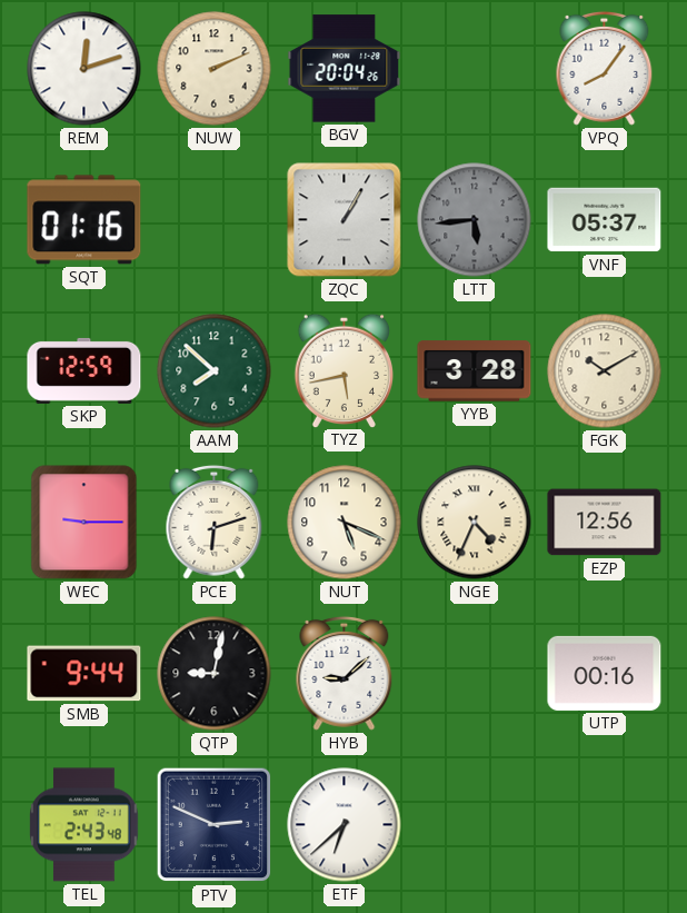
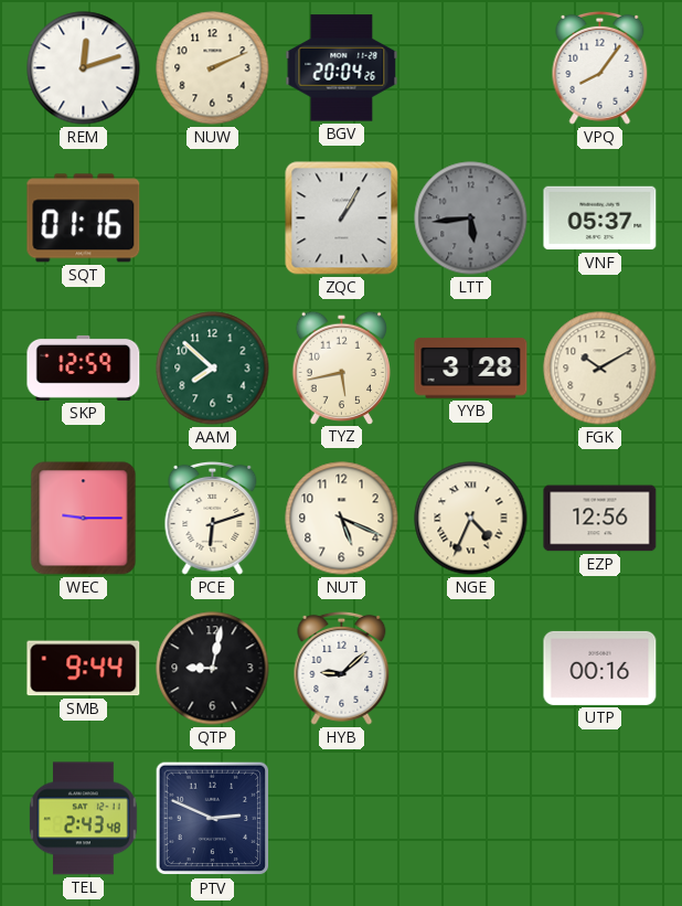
ETF: 6:38 -> none
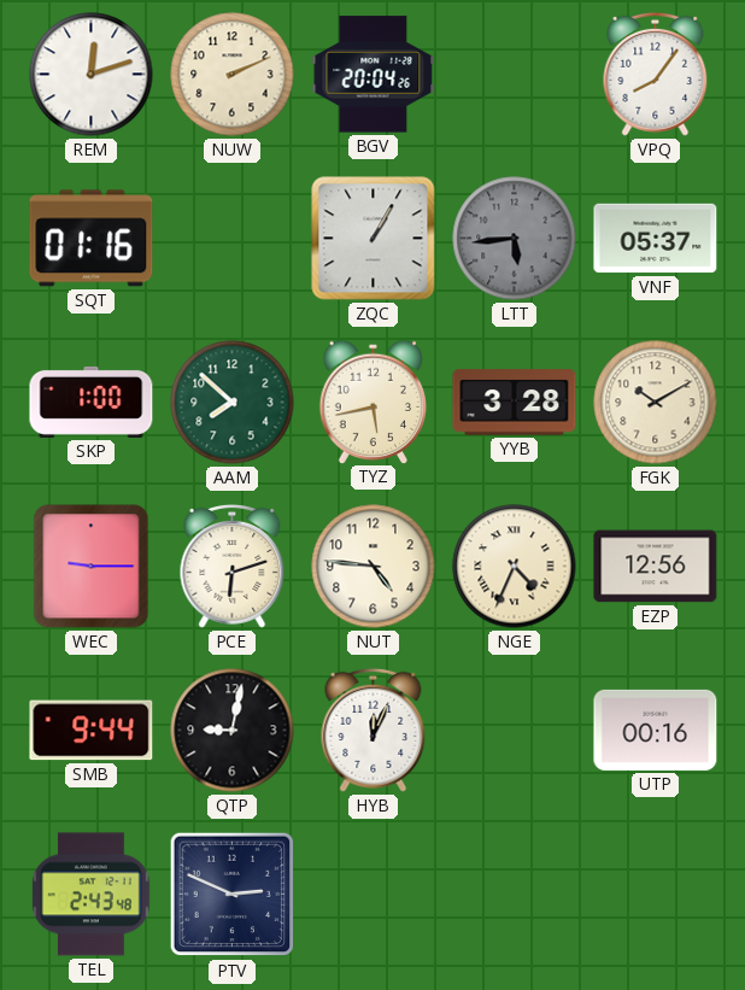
SKP: 12:59 -> 1:00
NUT: 5:19 -> 4:46
HYB: 9:08 -> 12:04
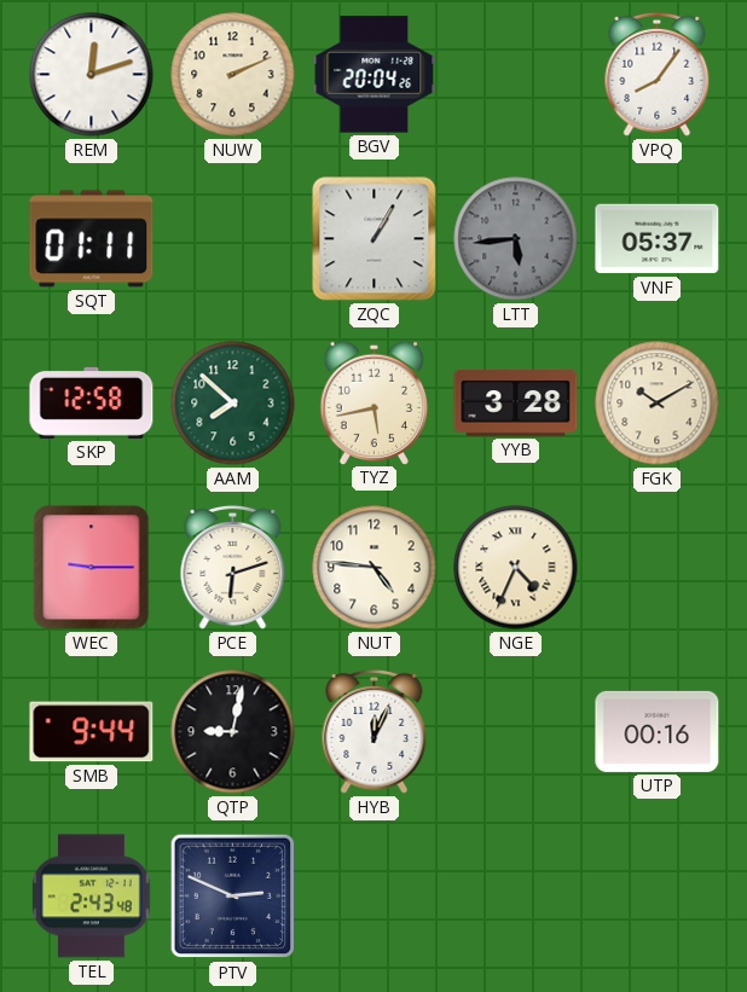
SQT: 01:16 -> 01:11
SKP: 1:00 -> 12:58
EZP: 12:56 -> none
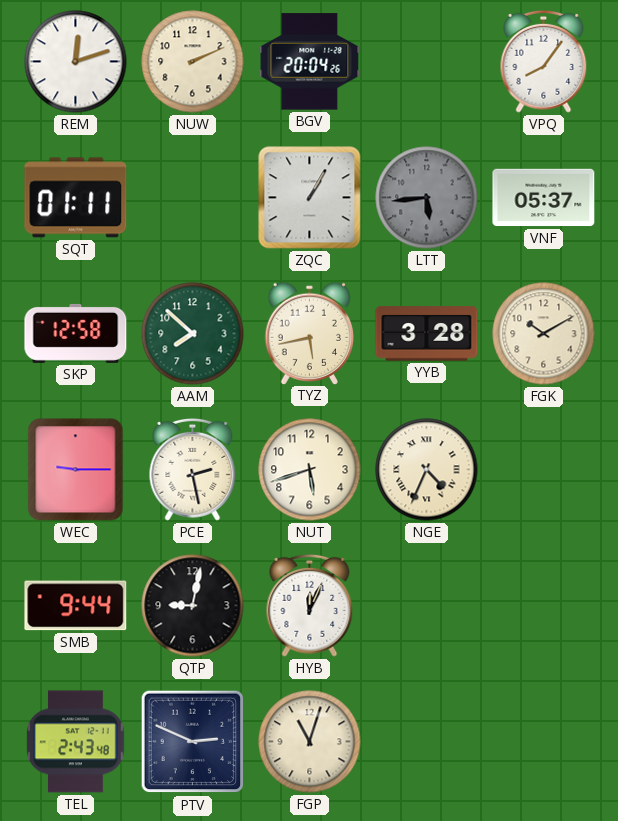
PCE: 6:12 -> 2:28
NUT: 4:46 -> 5:42
UTP: 00:16 -> none
FGP: none -> 11:03
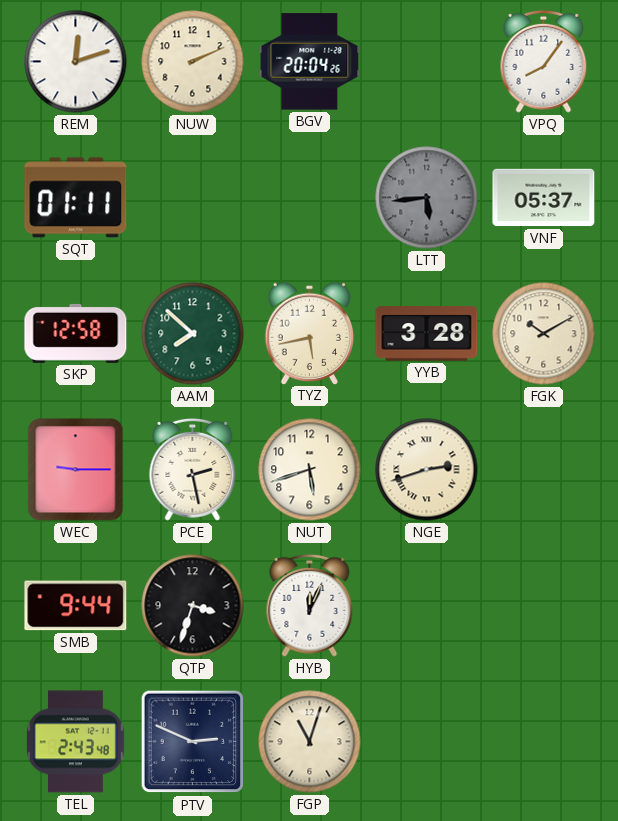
ZQC: 1:05 -> none
NGE: 4:34 -> 2:42
QTP: 9:02 -> 3:33
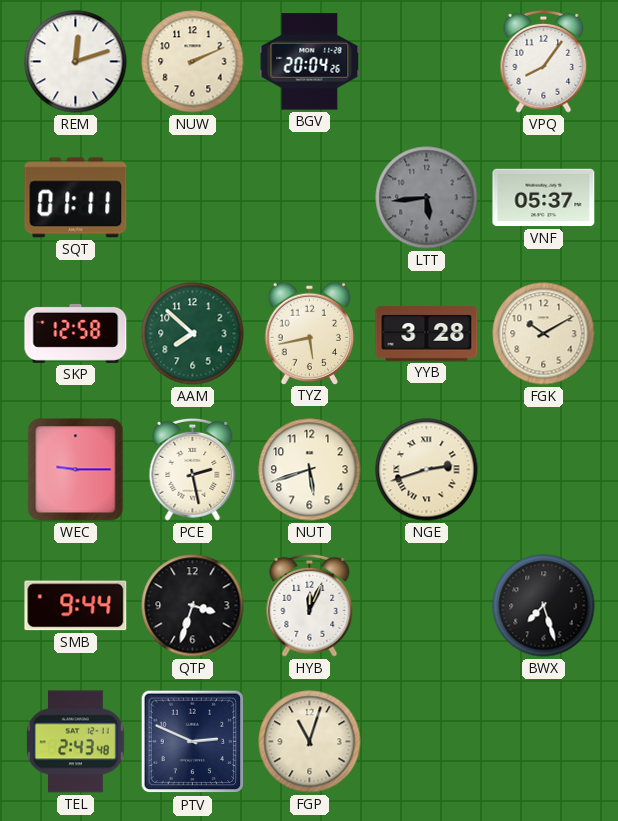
BWX: none -> 7:27
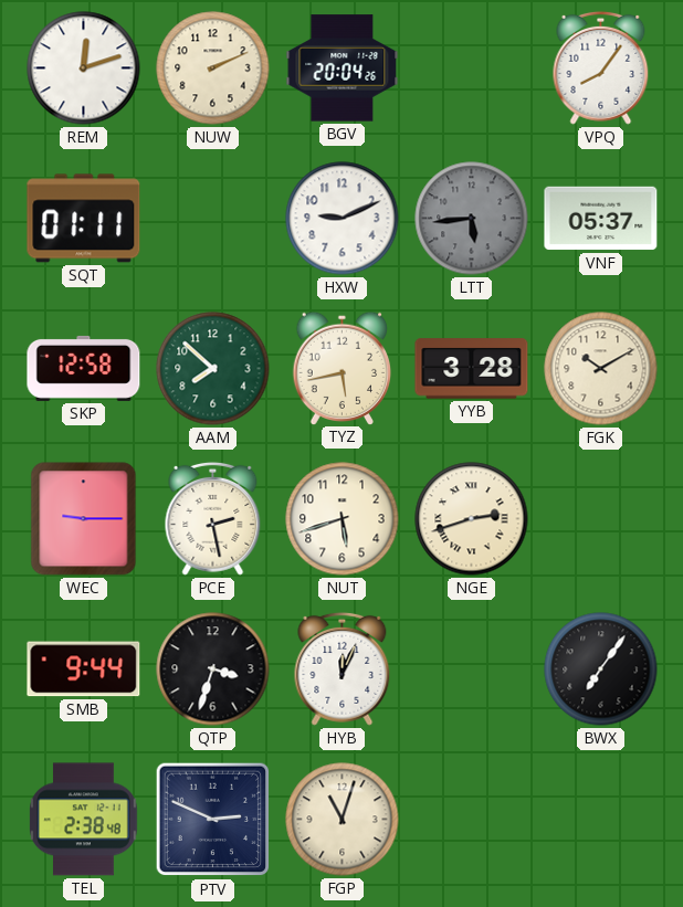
HXW: none -> 9:11
BWX: 7:27 -> 7:06
TEL: 2:43 -> 2:38
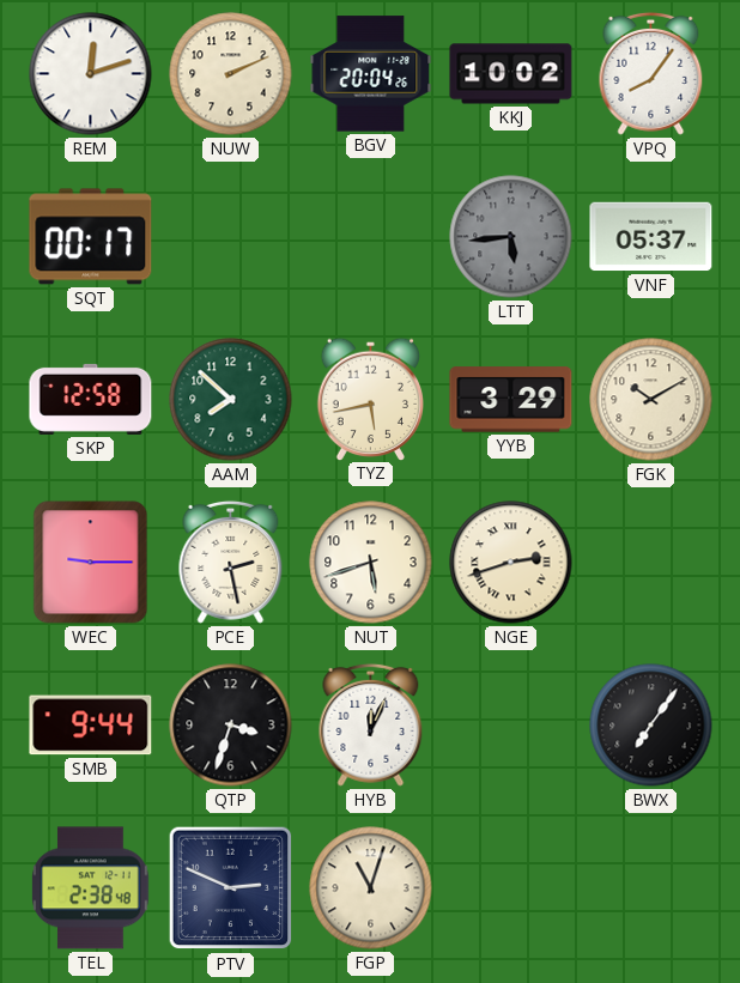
KKJ: none -> 10:02
SQT: 01:11 -> 00:17
HXW: 9:11 -> none
YYB: 3:28 -> 3:29
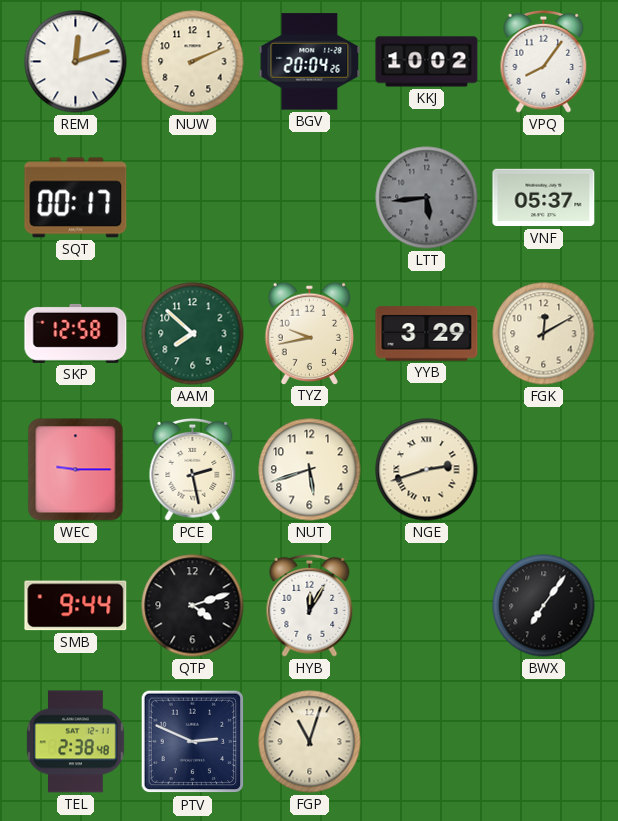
TYZ: 5:43 -> 9:43
FGK: 10:10 -> 12:10
QTP: 3:33 -> 4:12
HYB: 12:04 -> 12:05
